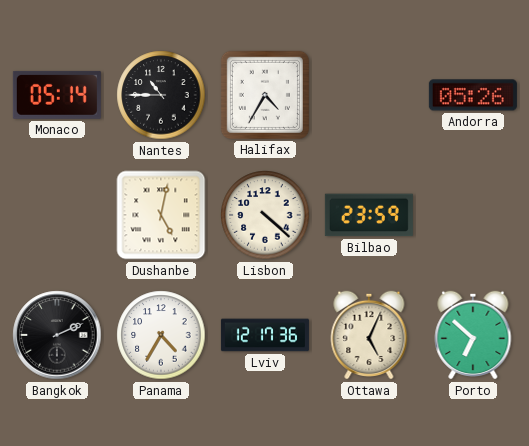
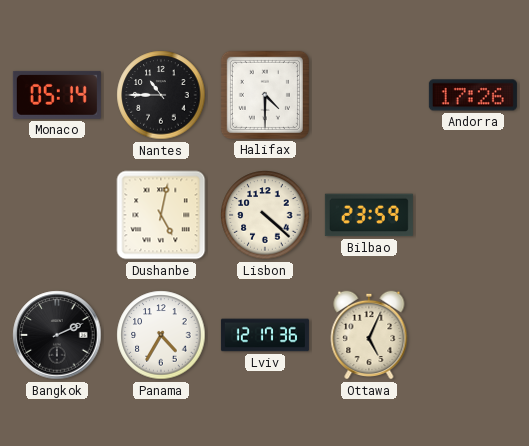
Halifax: 4:35 -> 4:30
Andorra: 05:26 -> 17:26
Porto: 6:52 -> none
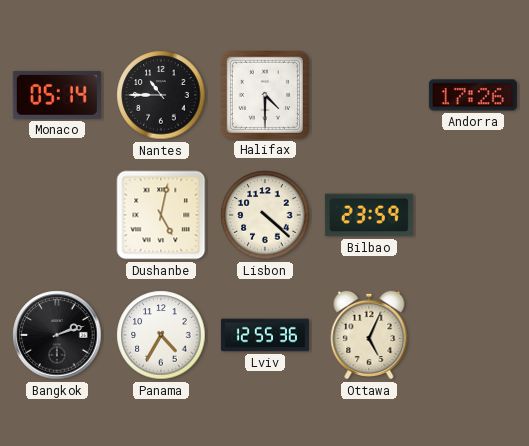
Bangkok: 2:11 -> 2:12
Lviv: 12:17 -> 12:55
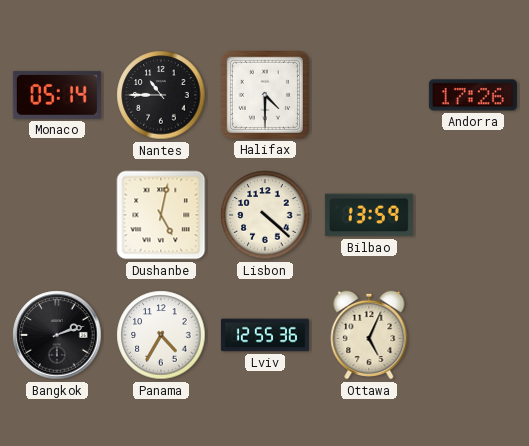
Bilbao: 23:59 -> 13:59
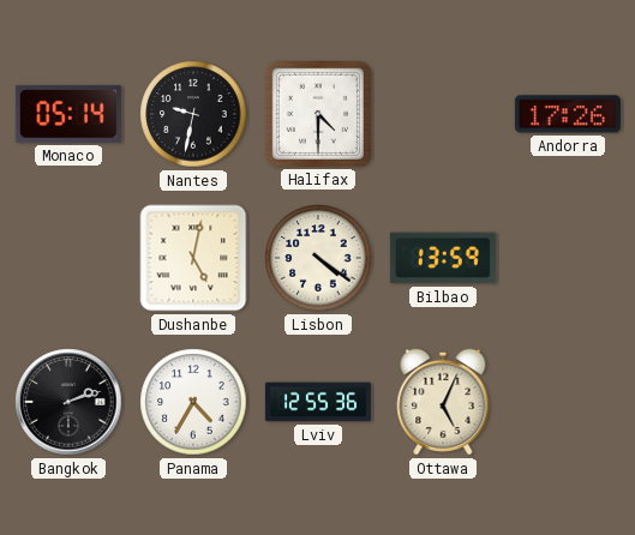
Nantes: 10:45 -> 9:32
Lisbon: 4:22 -> 4:21
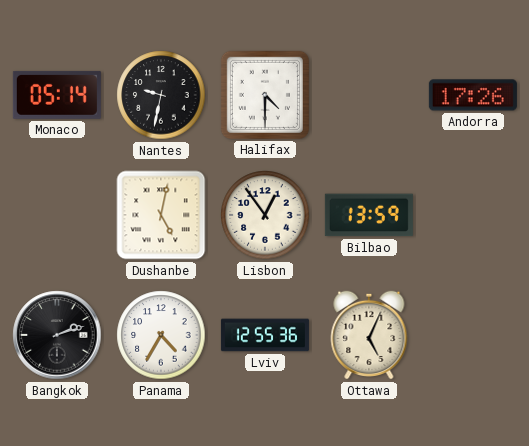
Lisbon: 4:21 -> 12:54
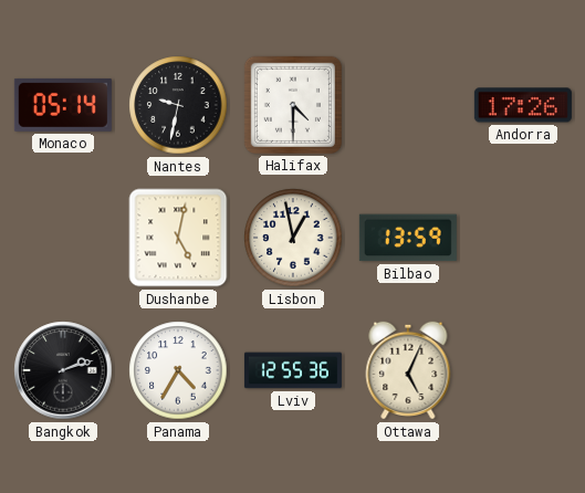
Lisbon: 12:54 -> 12:58
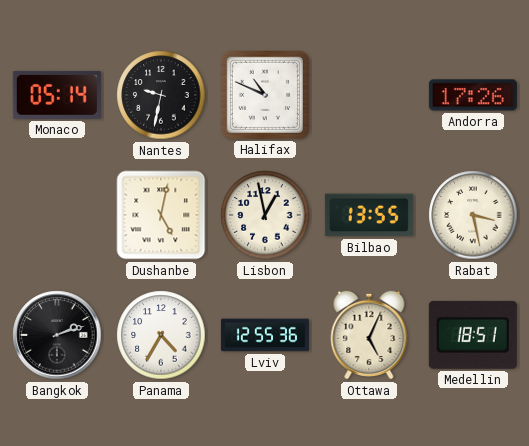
Halifax: 4:30 -> 10:49
Bilbao: 13:59 -> 13:55
Rabat: none -> 3:28
Medellin: none -> 18:51
